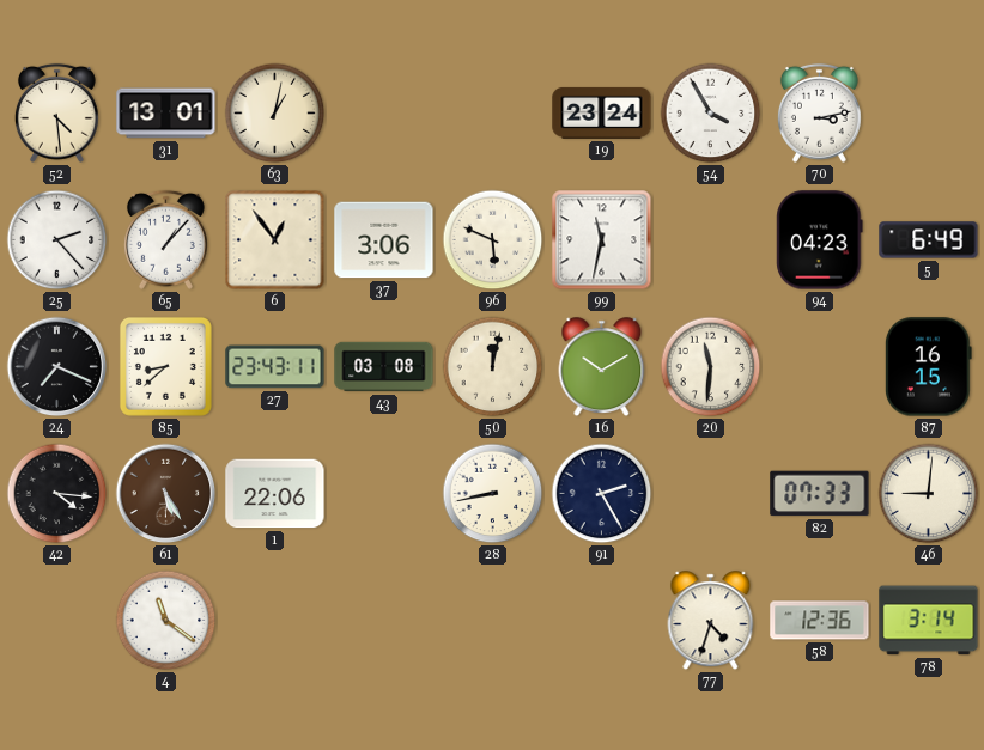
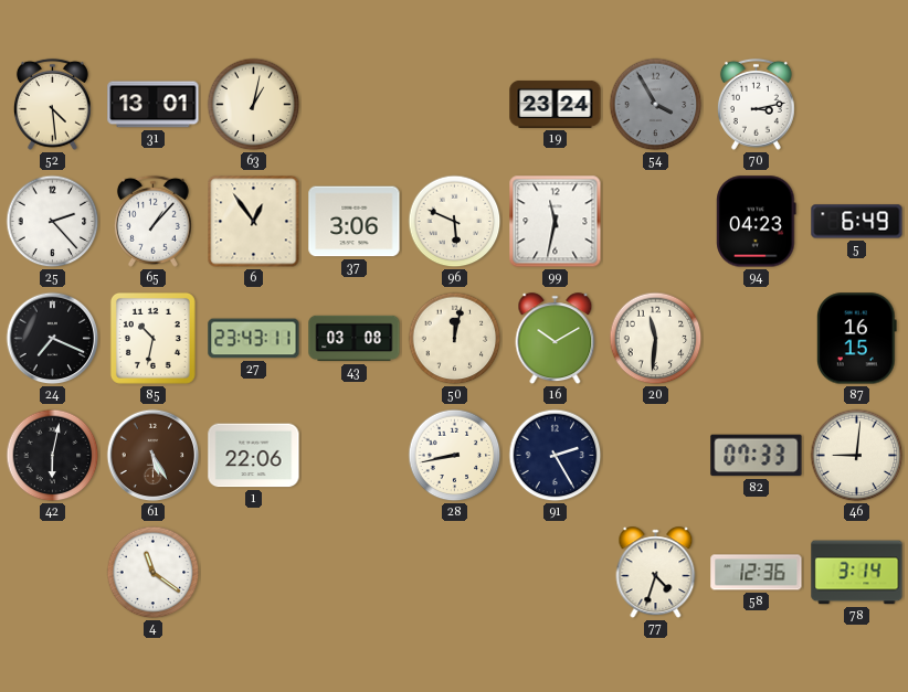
54 dial: white -> grey
85: 8:38 -> 10:32
42: 4:16 -> 6:02
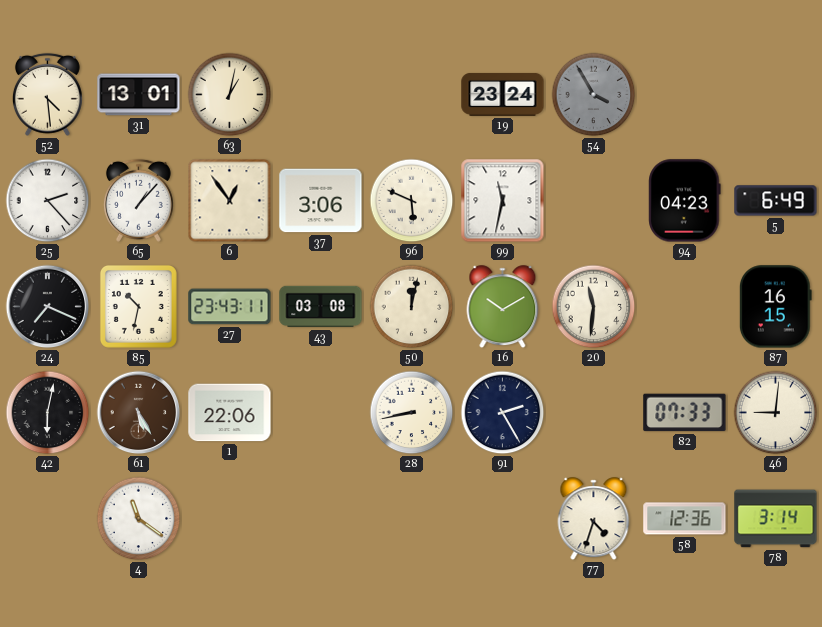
70: 3:13 -> none
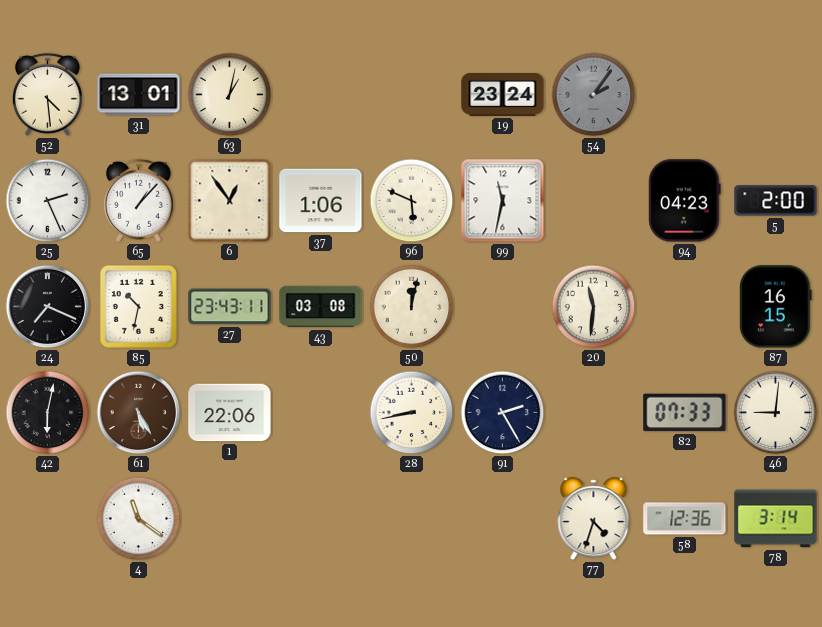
54: 3:55 -> 2:06
25: 2:23 -> 2:26
37: 3:06 -> 1:06
5: 6:49 -> 2:00
16: 10:10 -> none
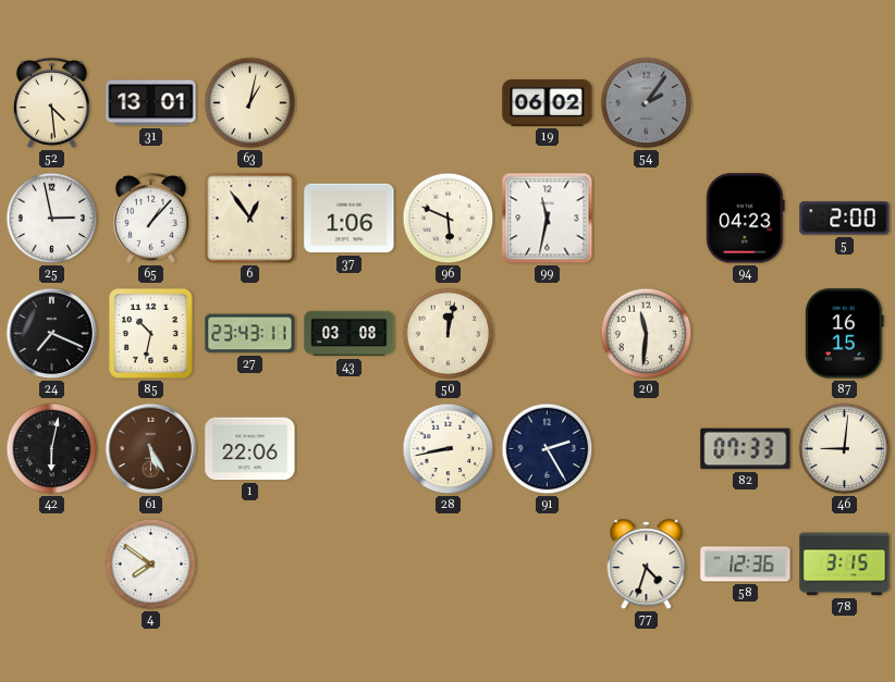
19: 23:24 -> 06:02
25: 2:26 -> 2:58
4: 11:21 -> 7:51
78: 3:14 -> 3:15
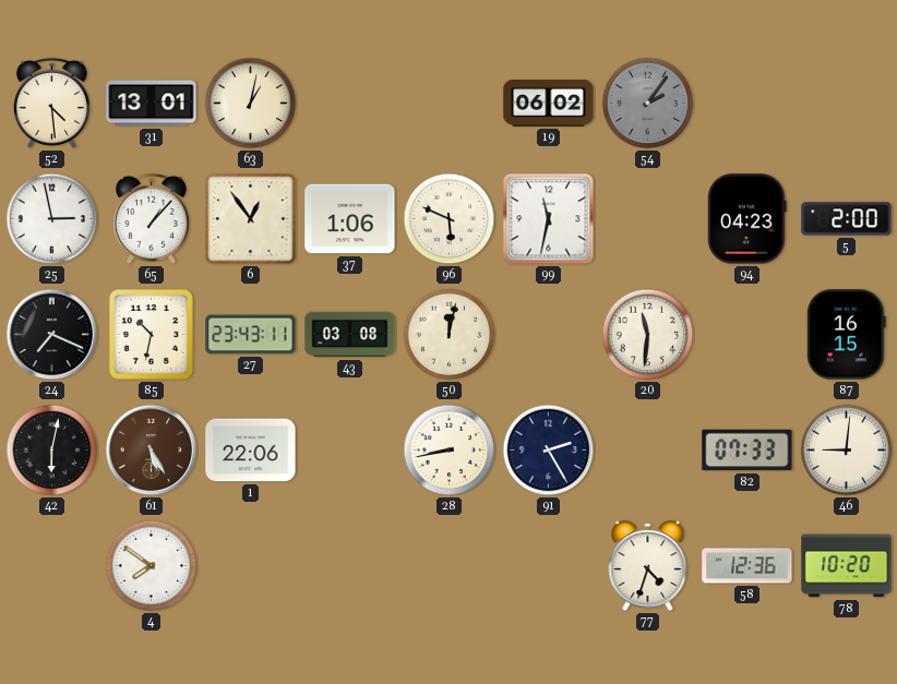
78: 3:15 -> 10:20
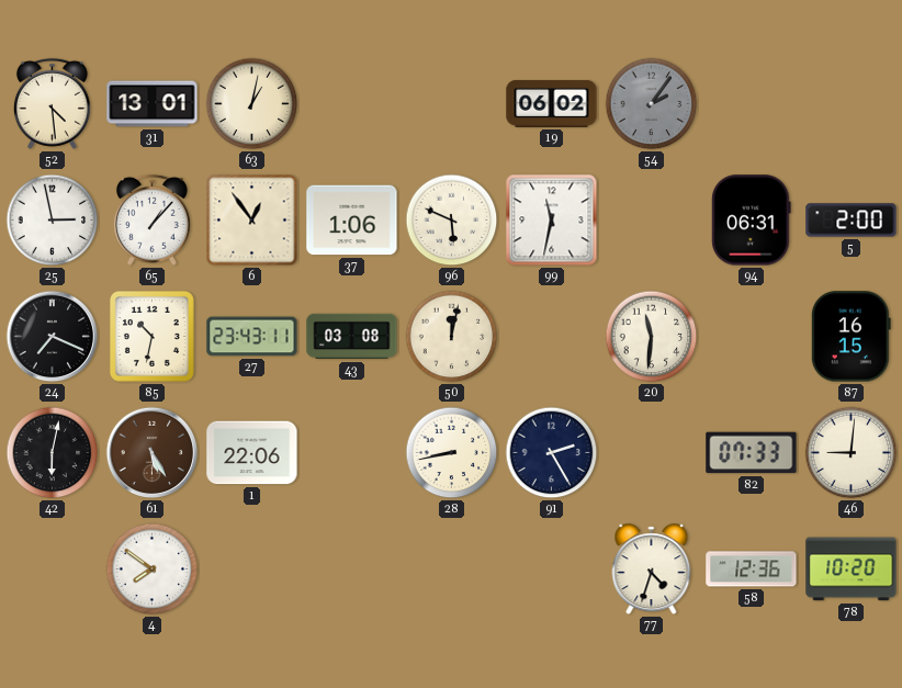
94: 04:23 -> 06:31
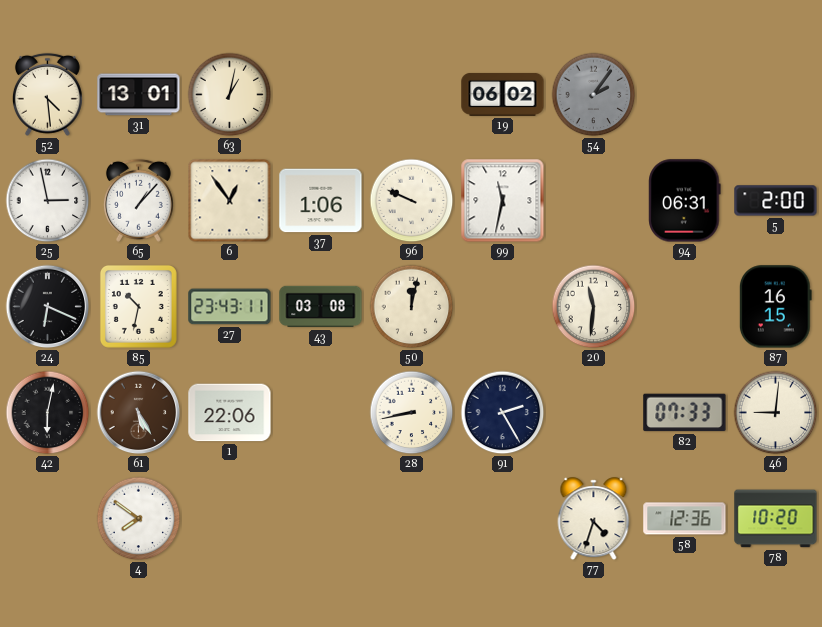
96: 5:49 -> 9:49
24: 7:19 -> 6:19
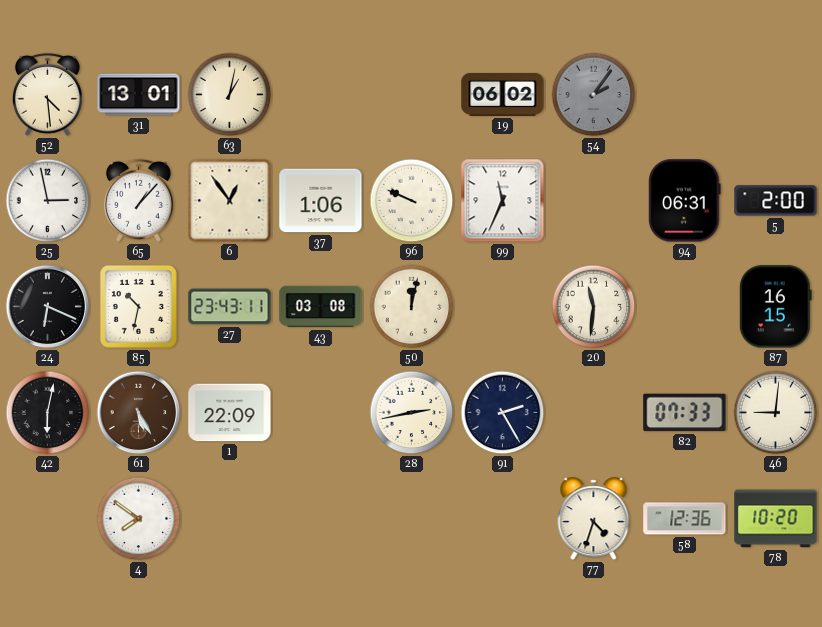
99: 11:32 -> 11:34
1: 22:06 -> 22:09
28: 8:43 -> 2:43
